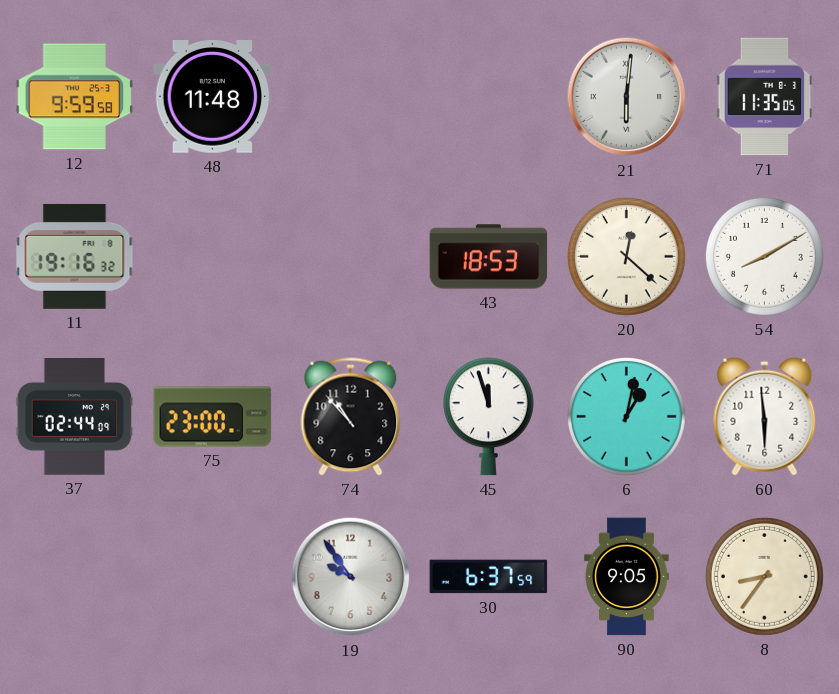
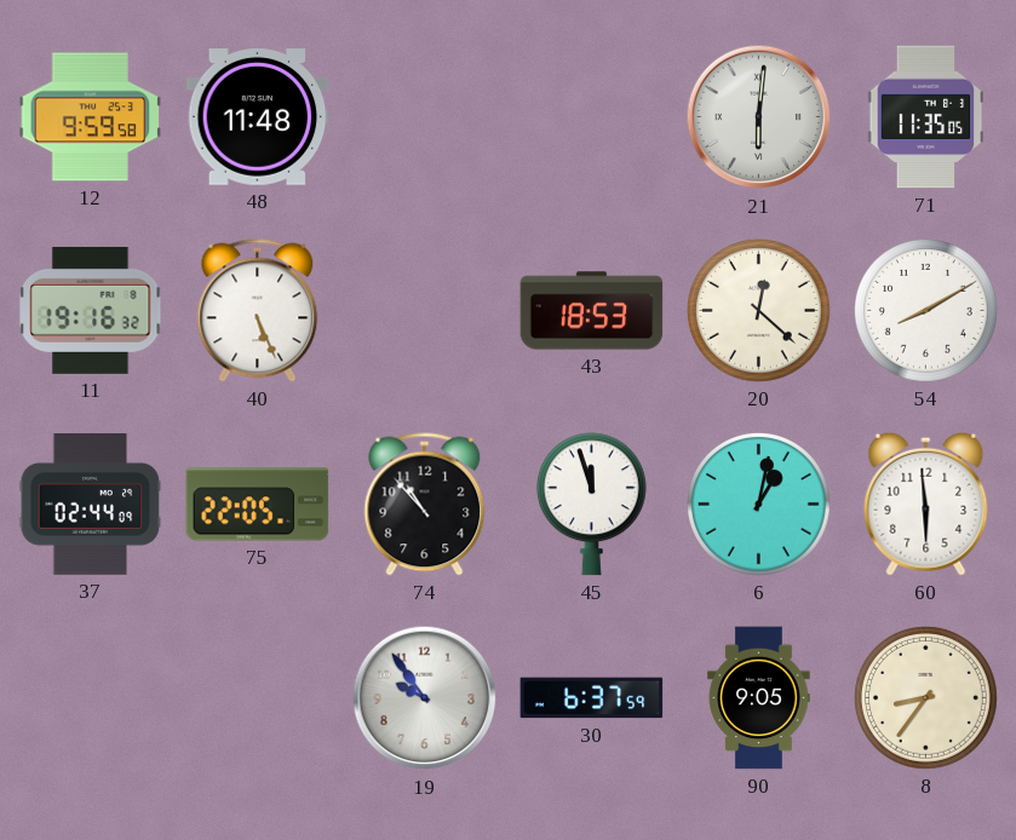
40: none -> 5:26
75: 23:00 -> 22:05
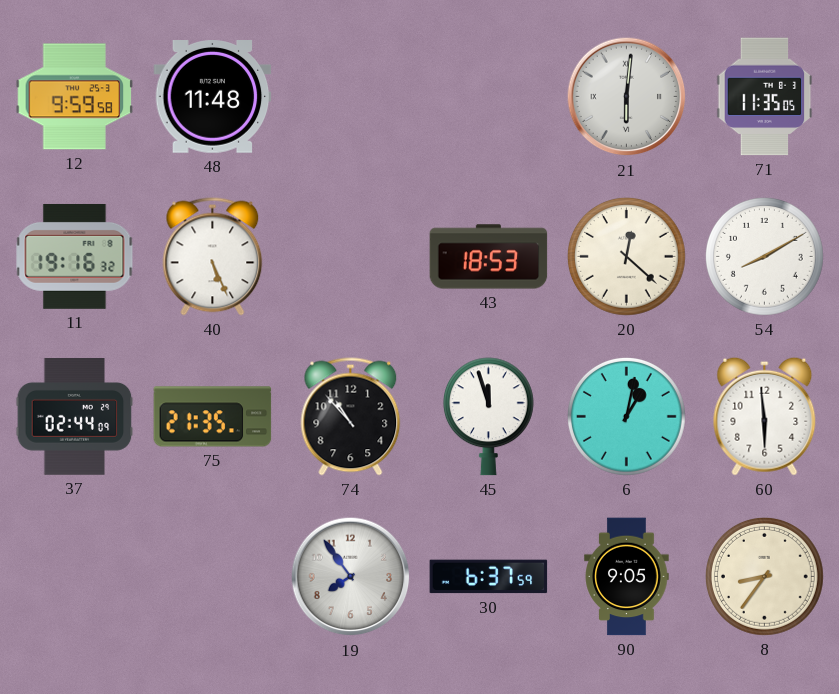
75: 22:05 -> 21:35
19: 9:54 -> 7:54
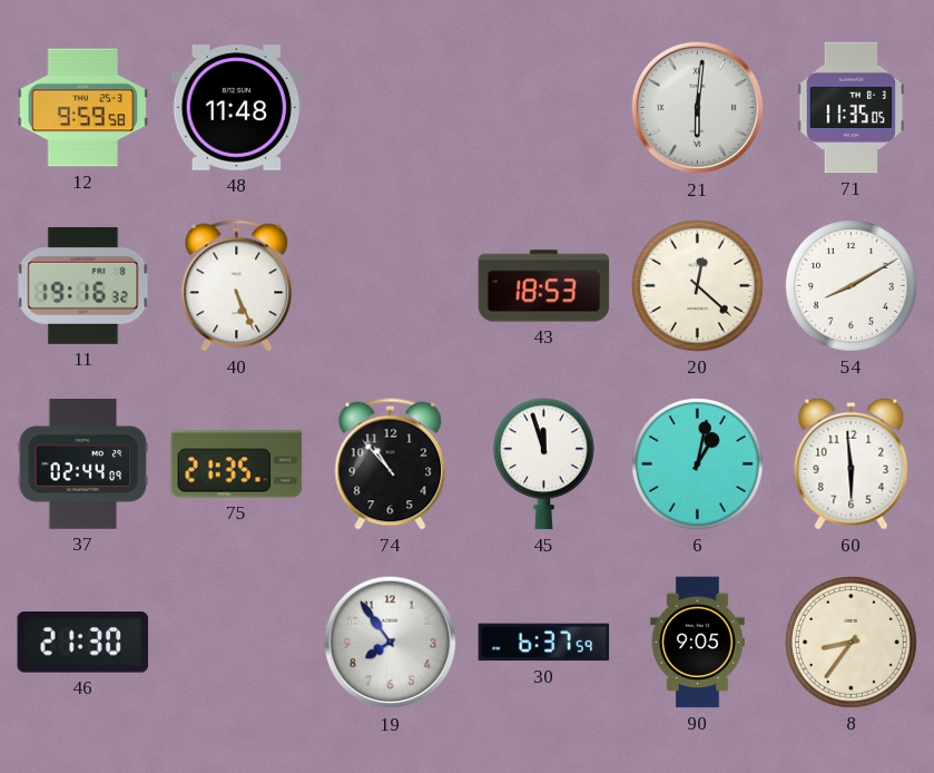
46: none -> 21:30
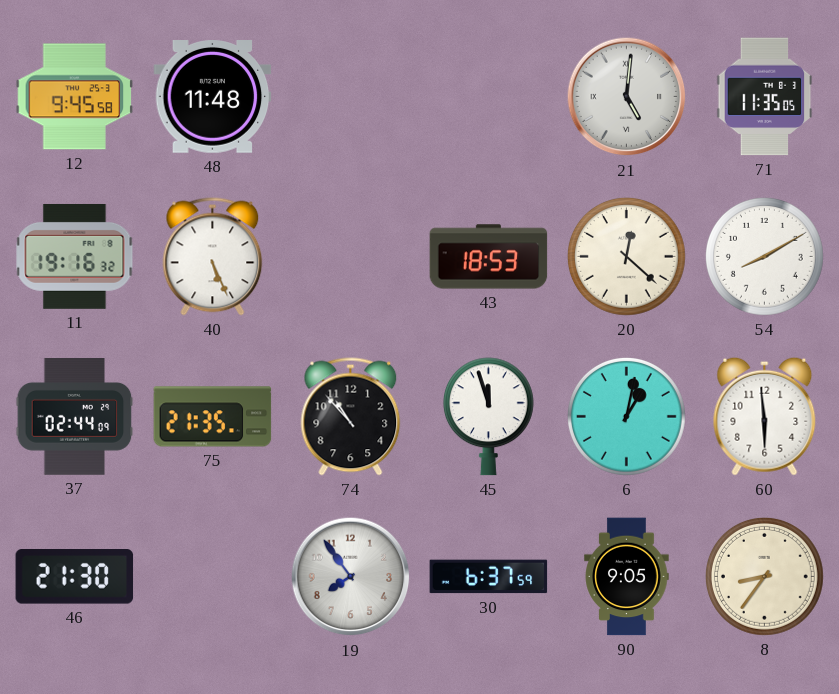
12: 9:59 -> 9:45
21: 6:01 -> 5:01
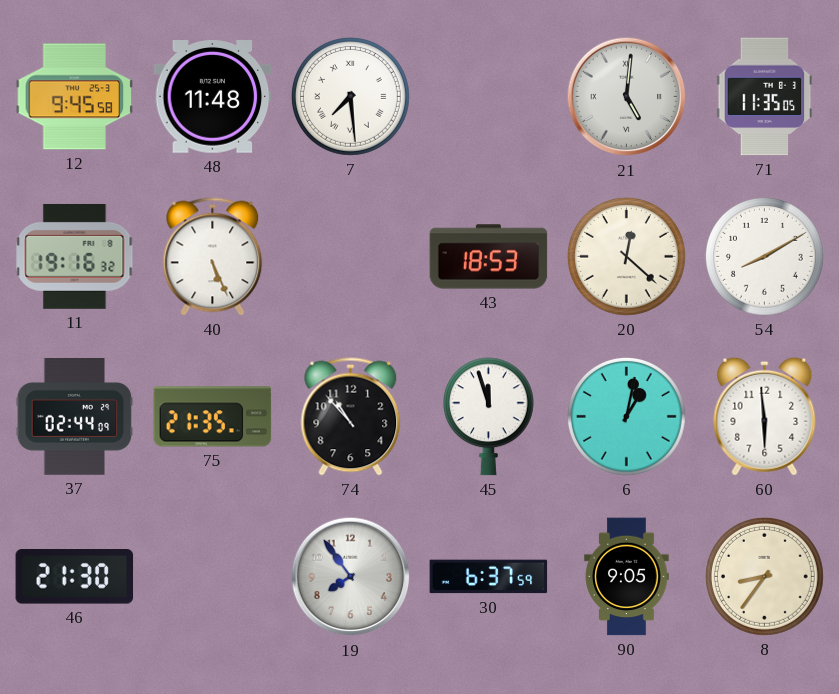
7: none -> 7:29
